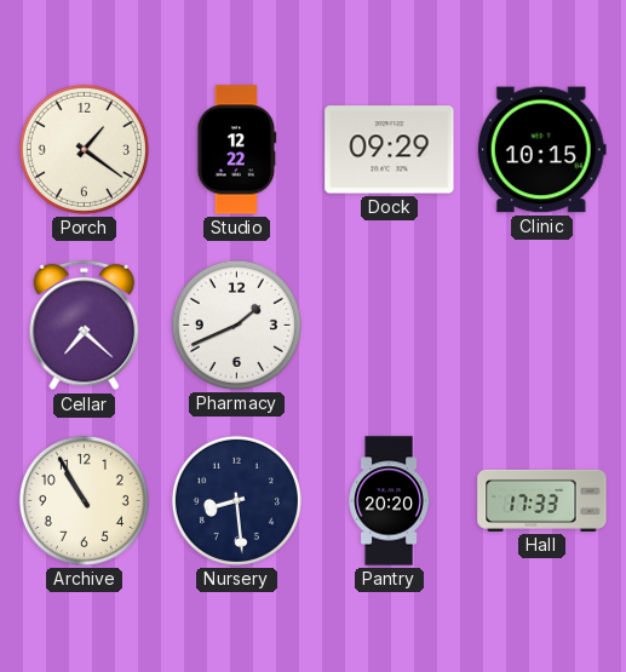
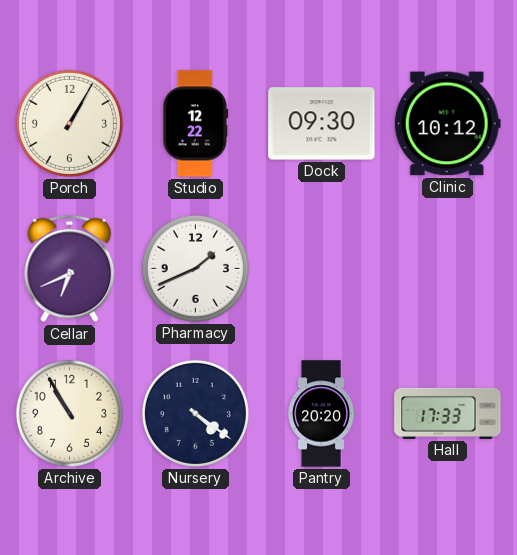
Porch: 1:21 -> 1:05
Dock: 09:29 -> 09:30
Clinic: 10:15 -> 10:12
Cellar: 7:22 -> 6:41
Nursery: 8:29 -> 4:21
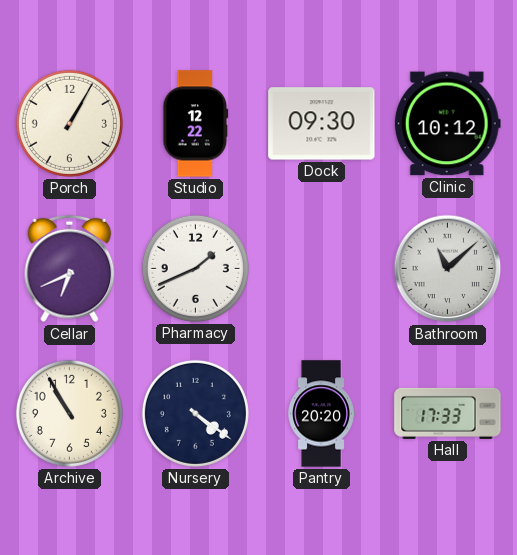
Bathroom: none -> 11:08
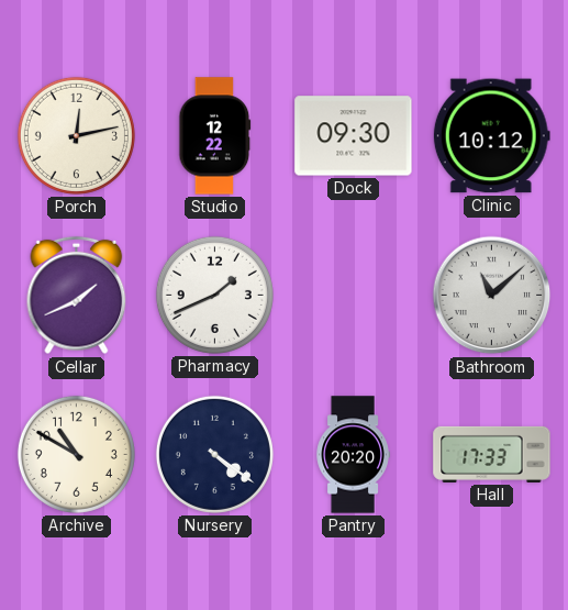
Porch: 1:05 -> 12:13
Cellar: 6:41 -> 1:41
Archive: 10:55 -> 10:50
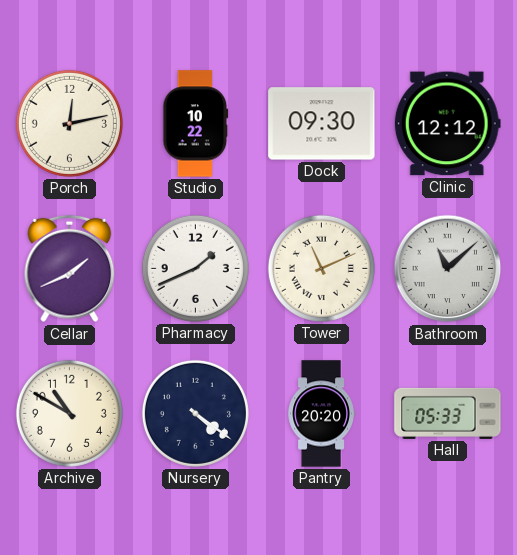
Studio: 12:22 -> 10:22
Clinic: 10:12 -> 12:12
Tower: none -> 11:11
Hall: 17:33 -> 05:33
